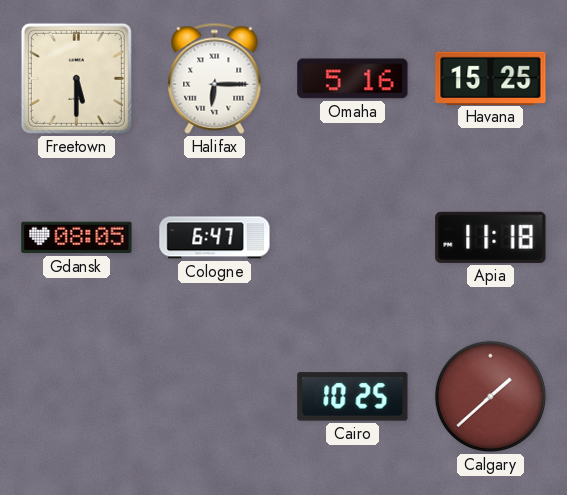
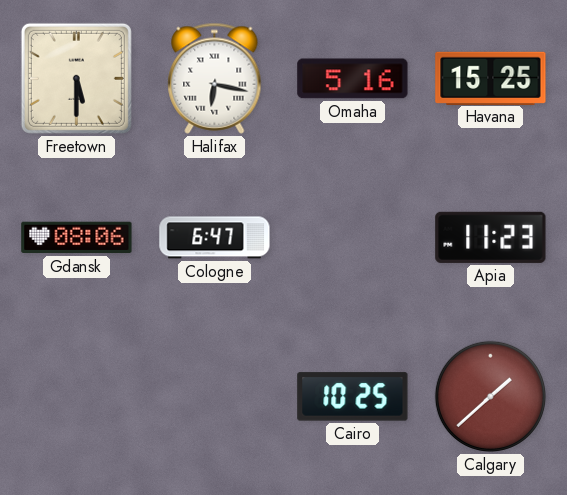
Halifax: 6:15 -> 6:17
Gdansk: 08:05 -> 08:06
Apia: 11:18 -> 11:23
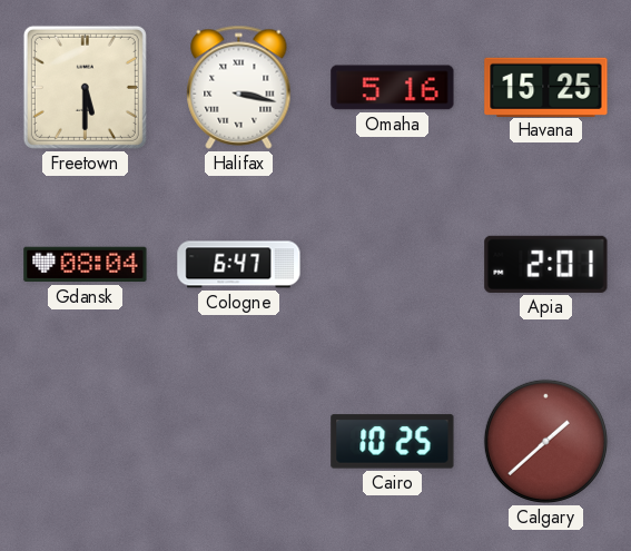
Halifax: 6:17 -> 3:17
Gdansk: 08:06 -> 08:04
Apia: 11:23 -> 2:01
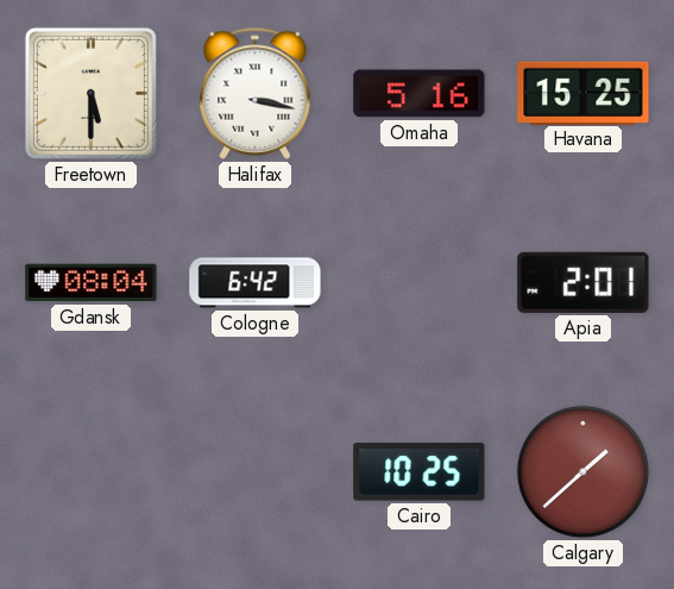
Cologne: 6:47 -> 6:42
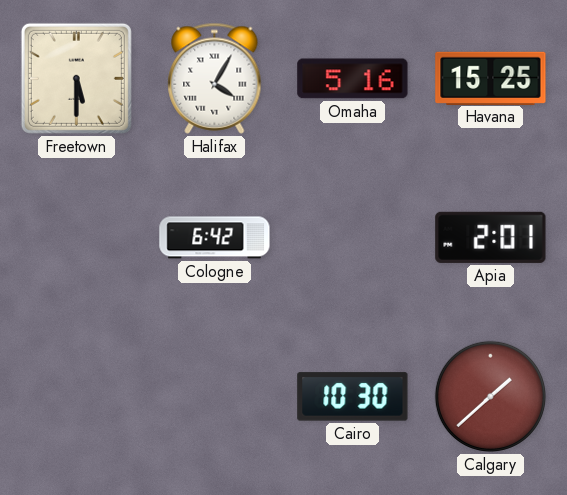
Halifax: 3:17 -> 4:05
Gdansk: 08:04 -> none
Cairo: 10:25 -> 10:30
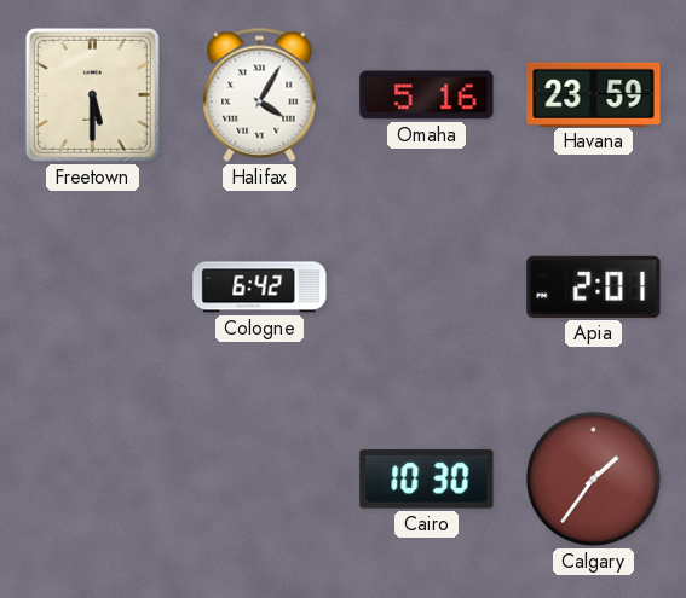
Havana: 15:25 -> 23:59
Calgary: 1:38 -> 1:36
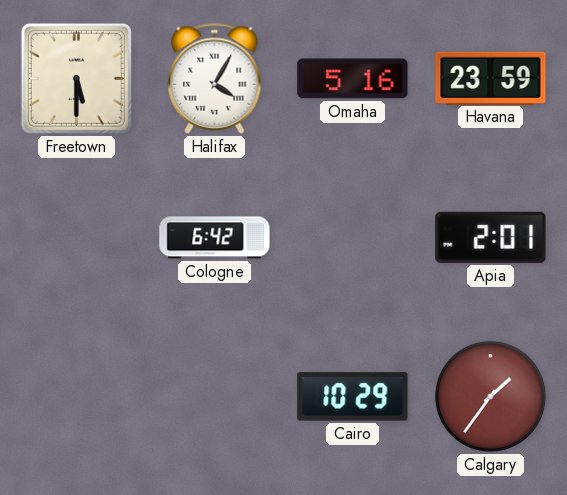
Cairo: 10:30 -> 10:29
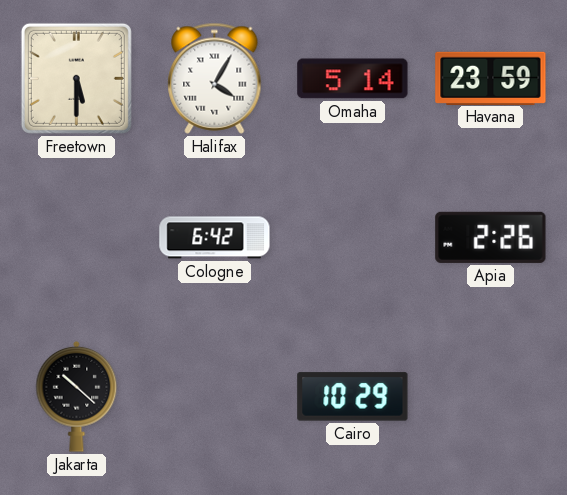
Omaha: 5:16 -> 5:14
Apia: 2:01 -> 2:26
Jakarta: none -> 10:22
Calgary: 1:36 -> none
